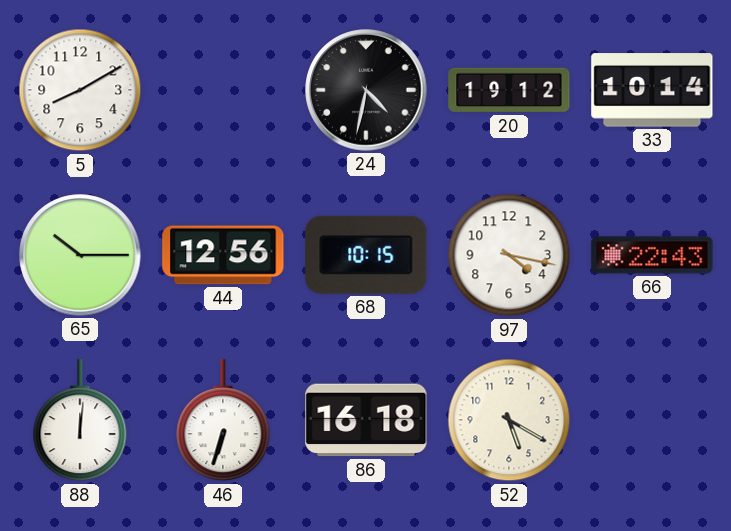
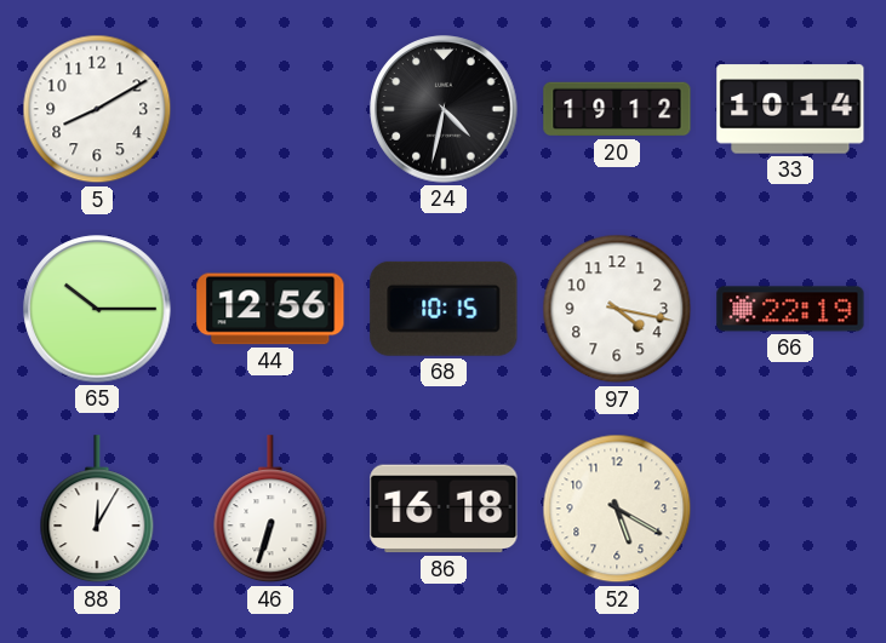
66: 22:43 -> 22:19
88: 12:01 -> 12:05
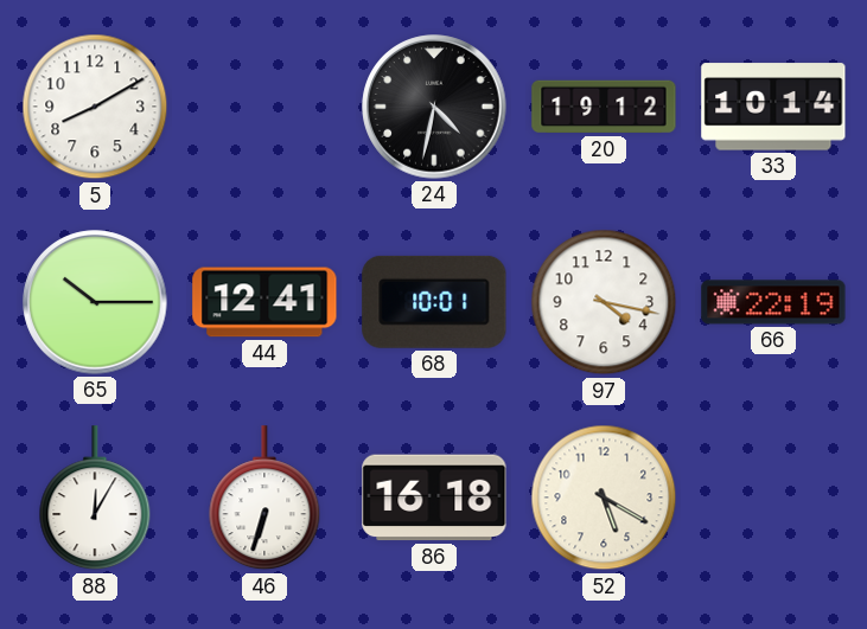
44: 12:56 -> 12:41
68: 10:15 -> 10:01
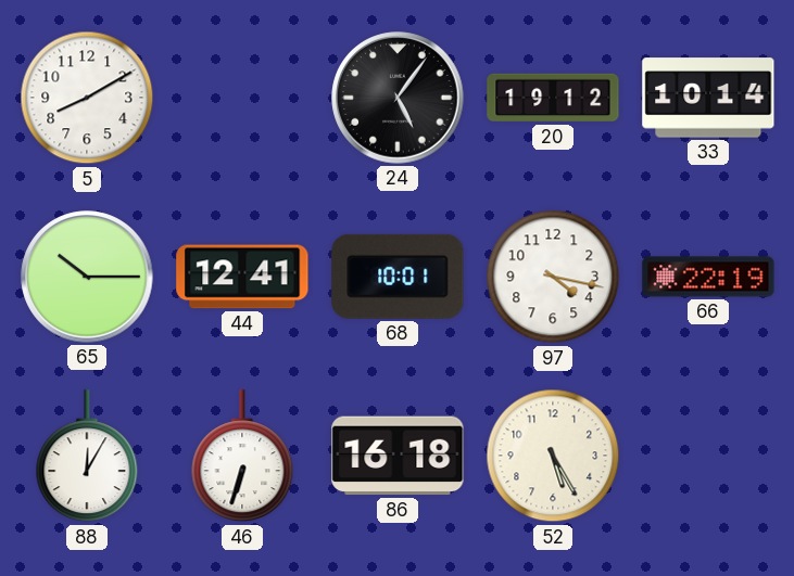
24: 4:32 -> 5:06
52: 5:20 -> 5:25
